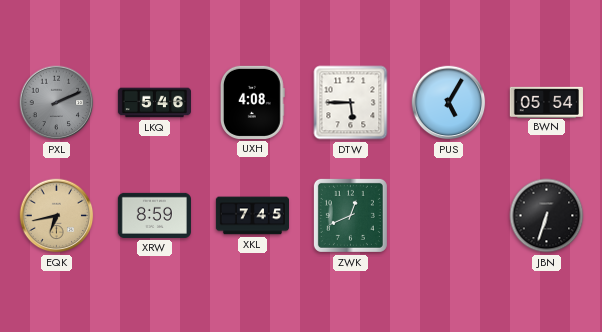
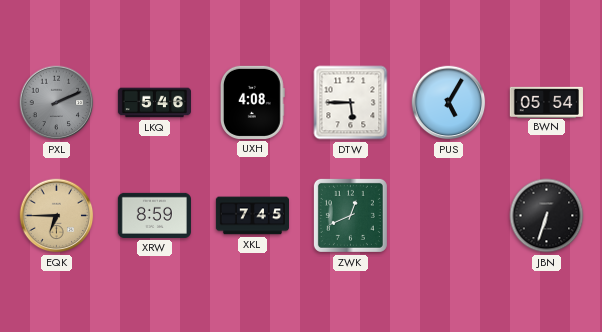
EQK: 6:43 -> 6:45
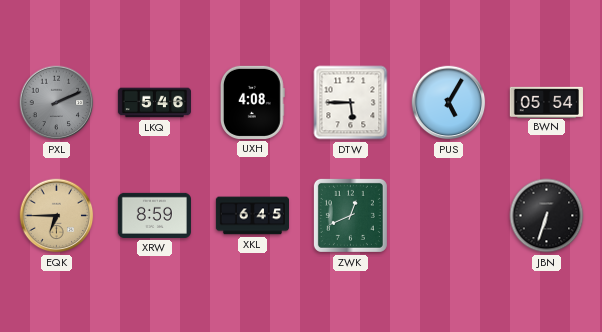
XKL: 7:45 -> 6:45
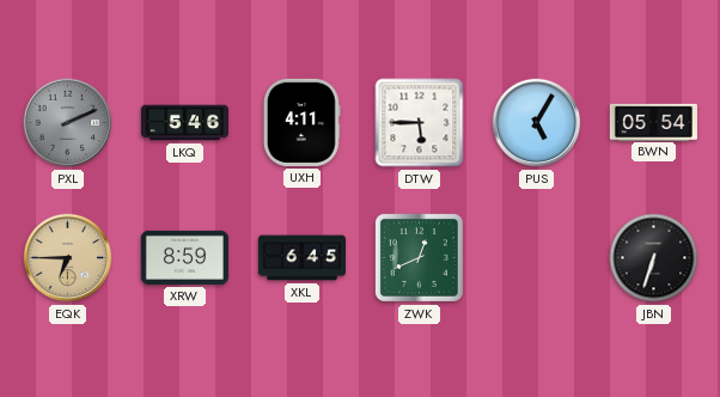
UXH: 4:08 -> 4:11
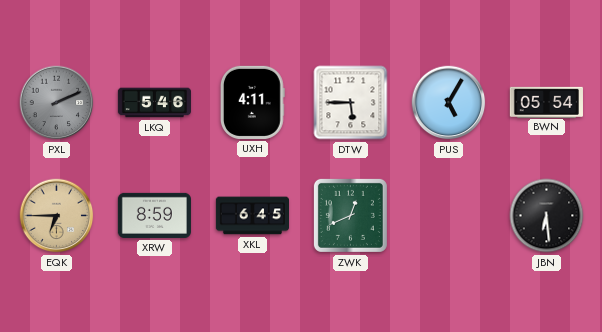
JBN: 6:33 -> 6:29
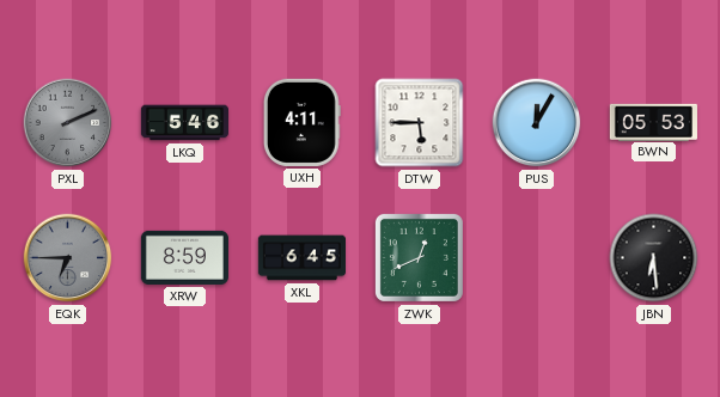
PUS: 5:05 -> 12:05
BWN: 05:54 -> 05:53
EQK dial: champagne -> grey
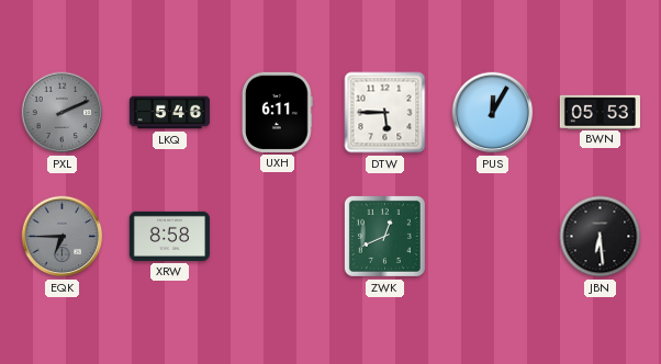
UXH: 4:11 -> 6:11
XRW: 8:59 -> 8:58
XKL: 6:45 -> none
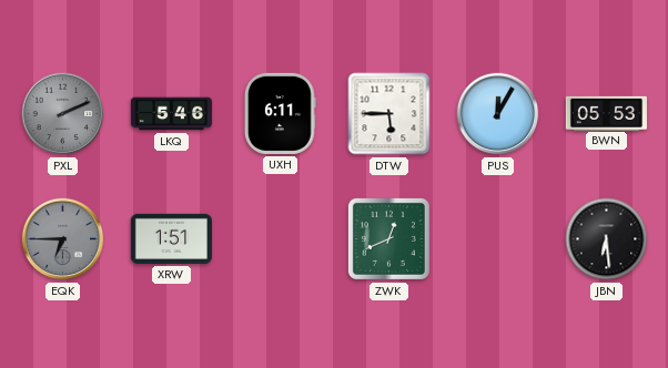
XRW: 8:58 -> 1:51
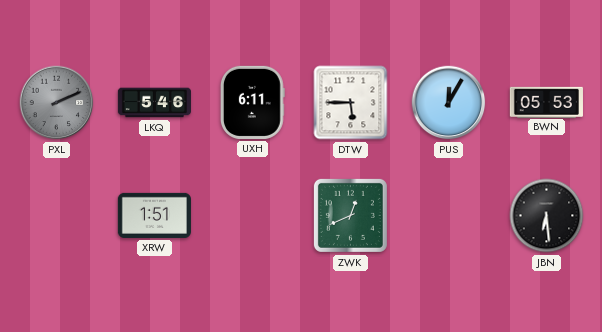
EQK: 6:45 -> none
